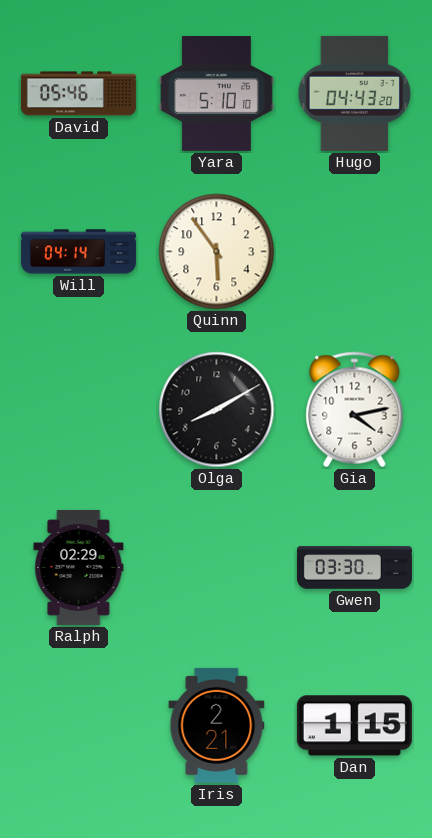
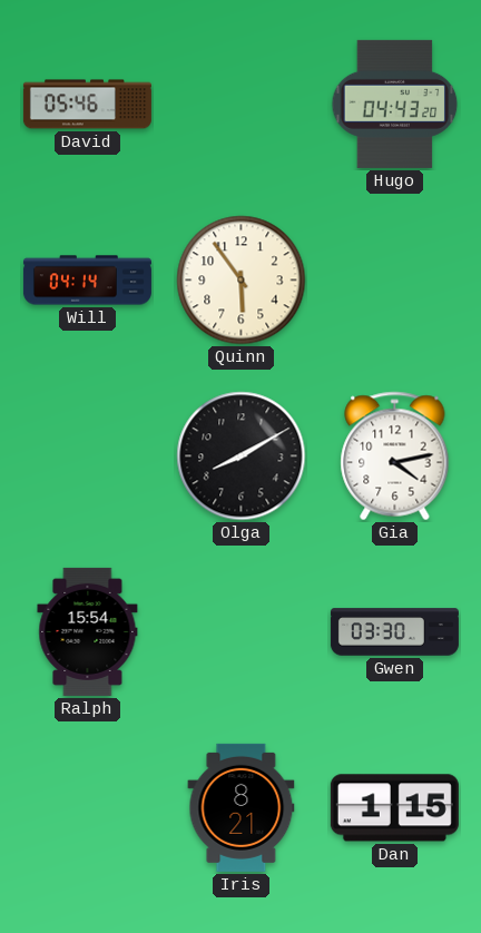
Yara: 5:10 -> none
Ralph: 02:29 -> 15:54
Iris: 2:21 -> 8:21
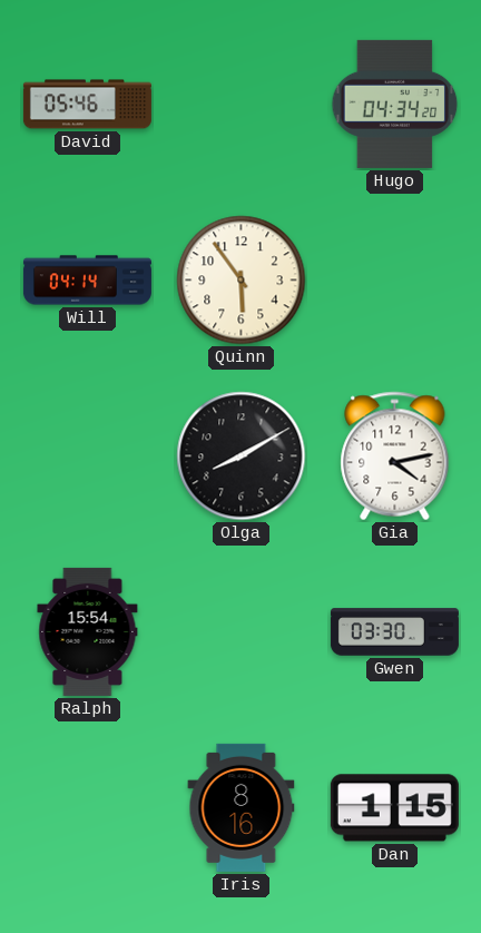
Hugo: 04:43 -> 04:34
Iris: 8:21 -> 8:16
